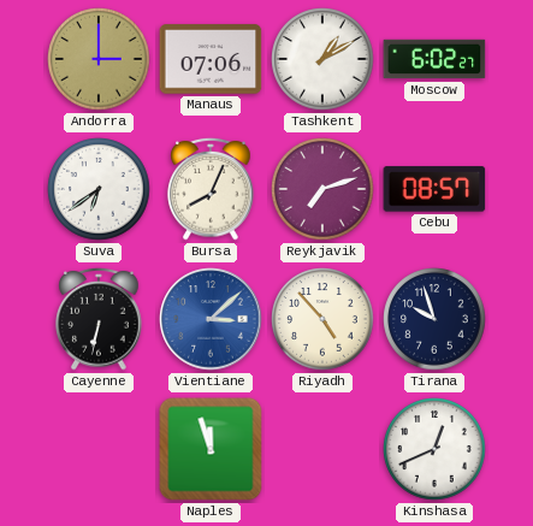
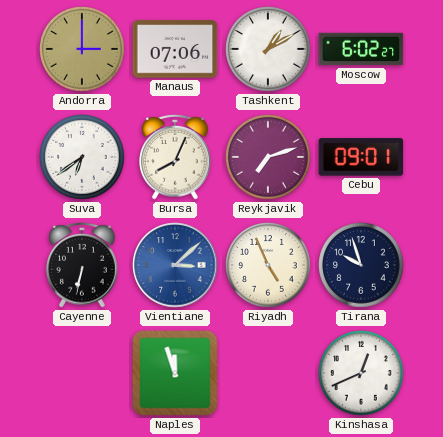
Cebu: 08:57 -> 09:01
Riyadh: 4:53 -> 4:56
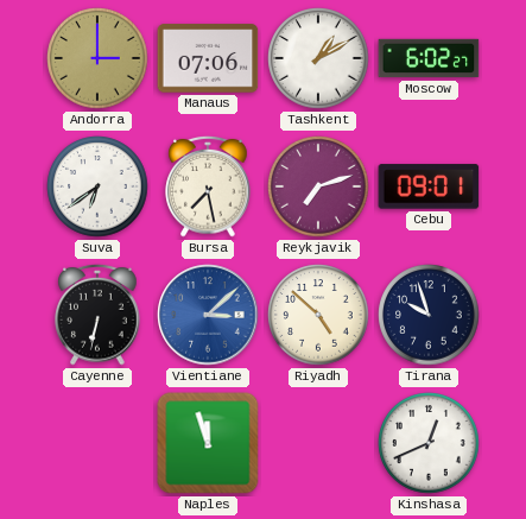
Bursa: 8:04 -> 7:28
Riyadh: 4:56 -> 4:52
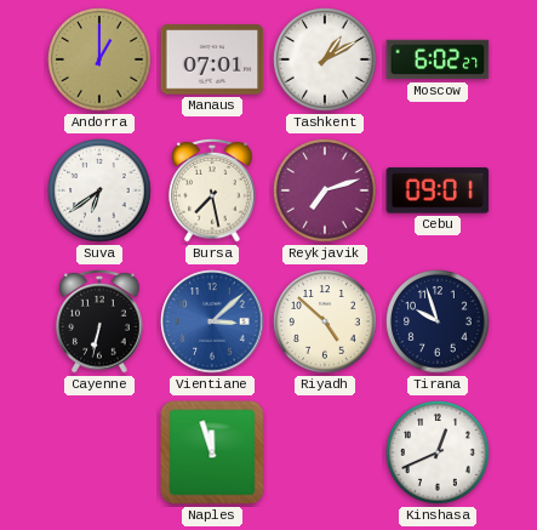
Andorra: 3:00 -> 1:00
Manaus: 07:06 -> 07:01
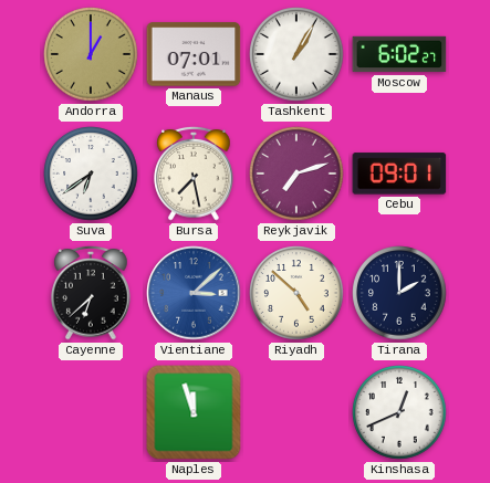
Tashkent: 1:10 -> 1:05
Cayenne: 6:32 -> 6:38
Tirana: 9:57 -> 2:00
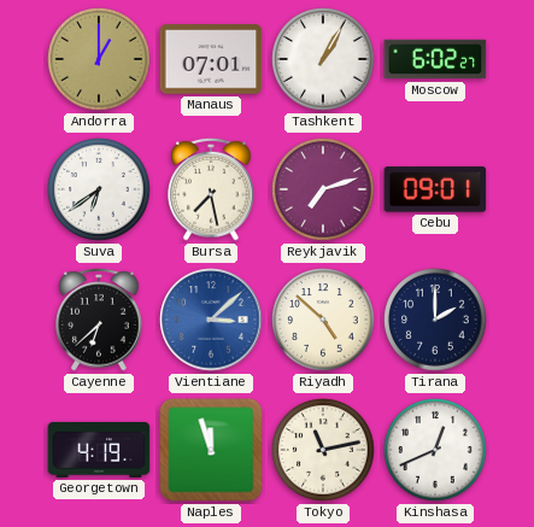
Georgetown: none -> 4:19
Tokyo: none -> 11:13
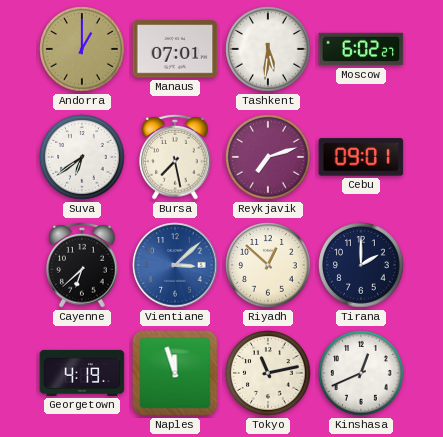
Tashkent: 1:05 -> 5:31
Riyadh: 4:52 -> 12:52
